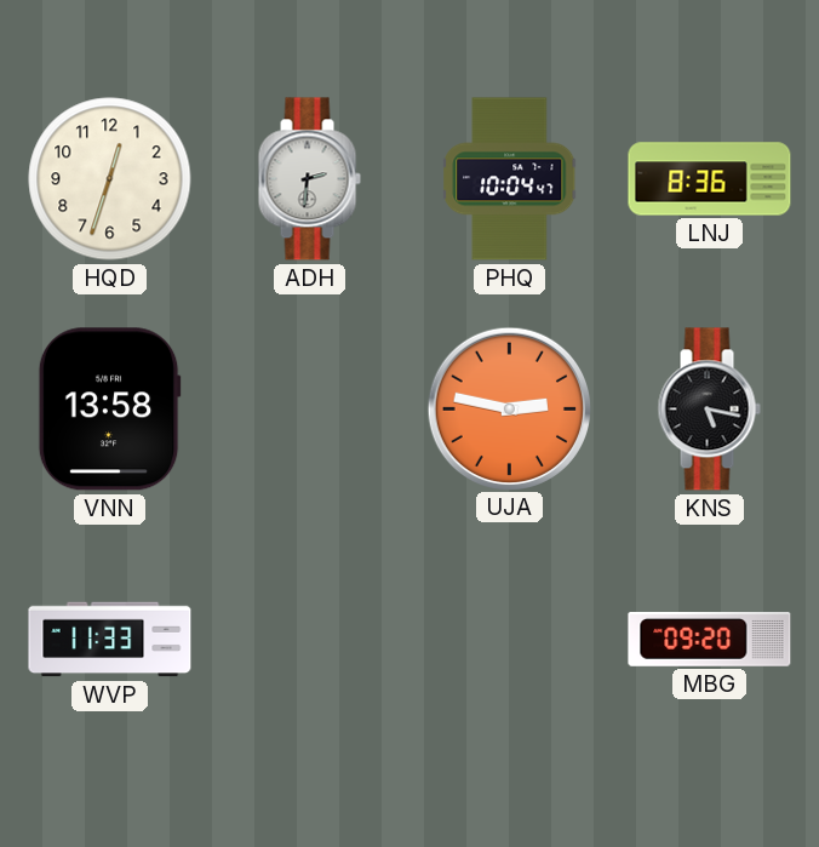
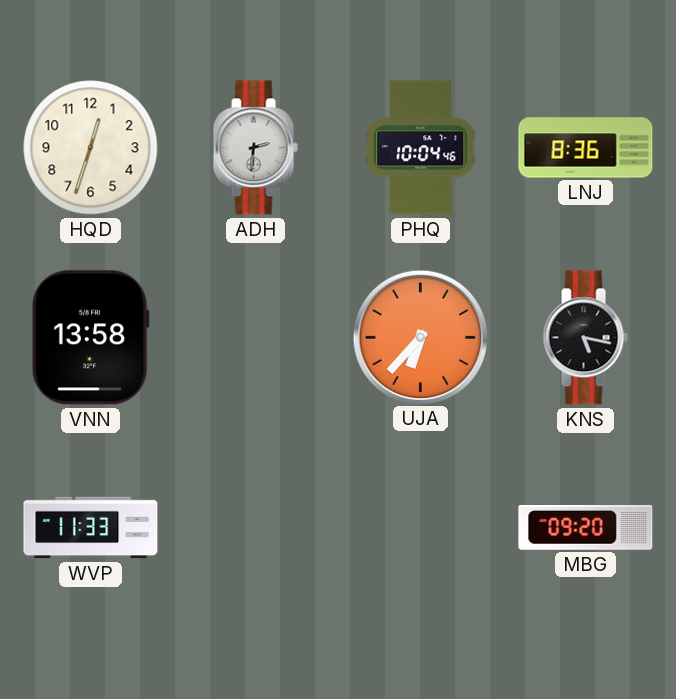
PHQ: 10:04:47 -> 10:04:46
UJA: 2:47 -> 6:37
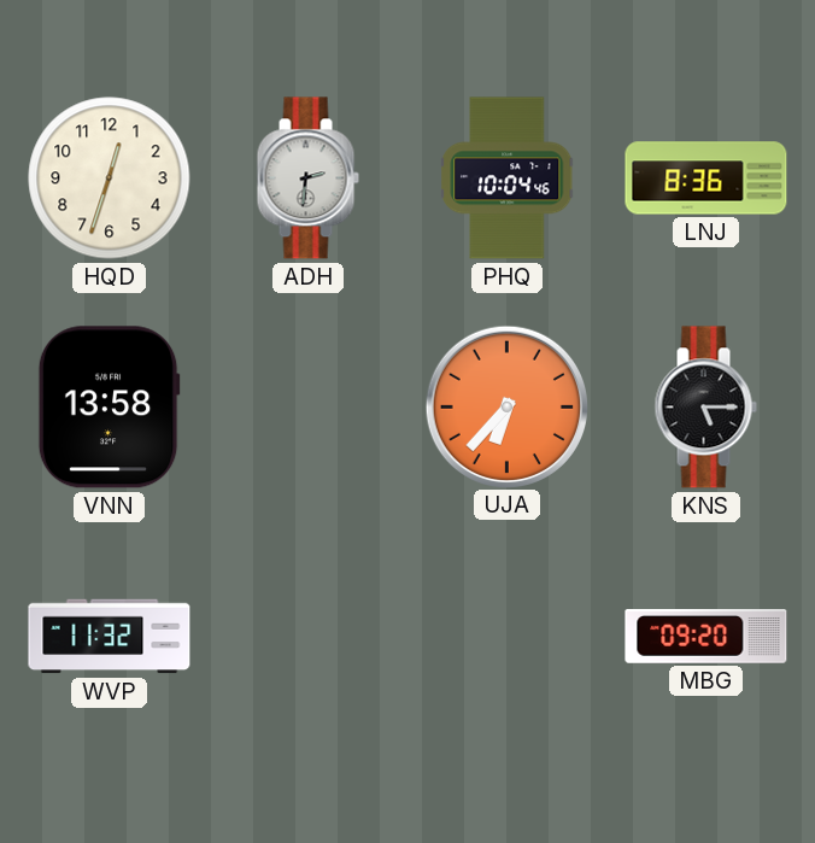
KNS: 5:17 -> 5:15
WVP: 11:33 -> 11:32
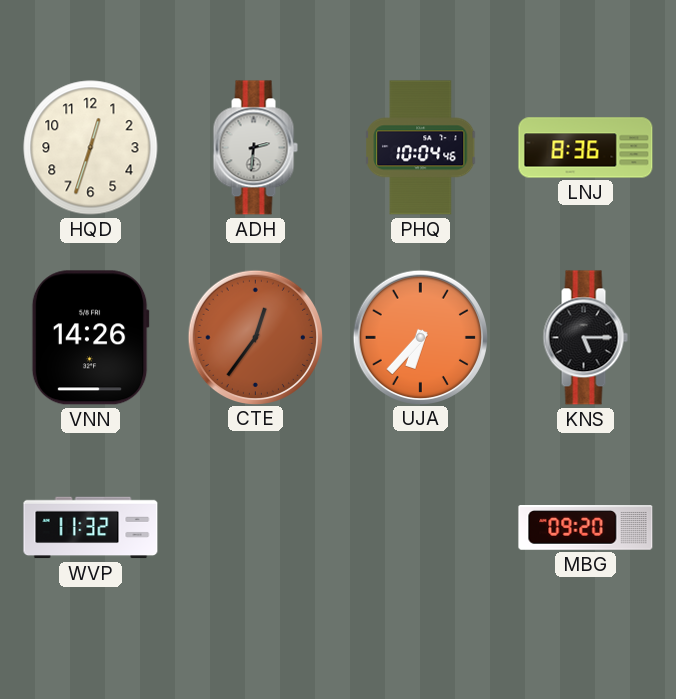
VNN: 13:58 -> 14:26
CTE: none -> 12:36
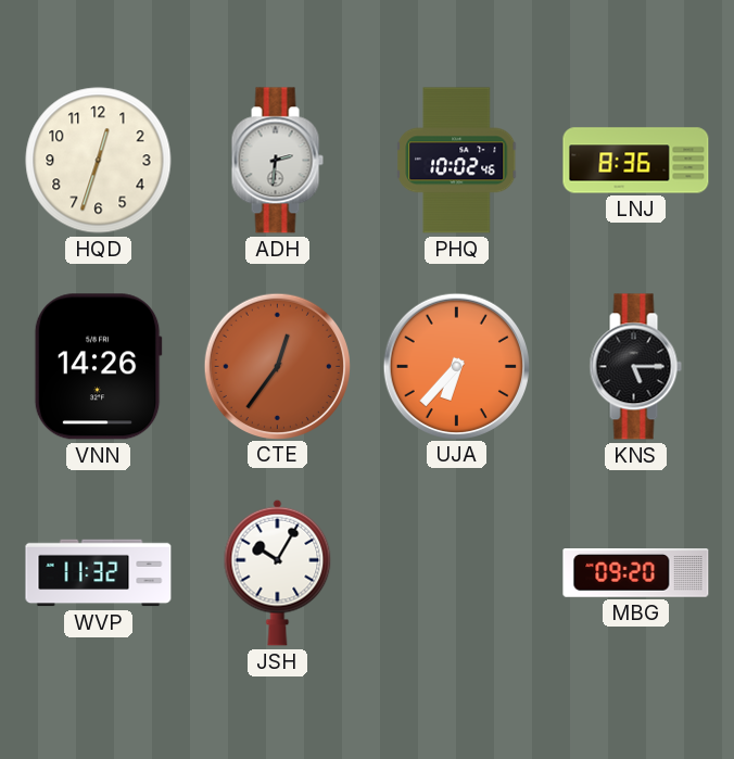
PHQ: 10:04 -> 10:02
JSH: none -> 10:05
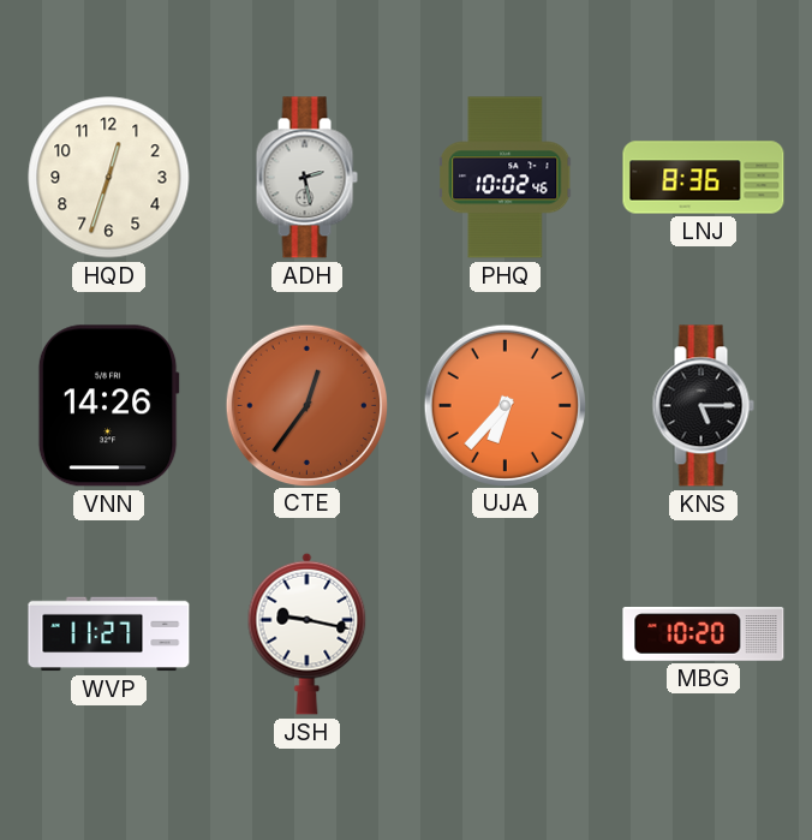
ADH: 2:31 -> 2:28
WVP: 11:32 -> 11:27
JSH: 10:05 -> 9:17
MBG: 09:20 -> 10:20
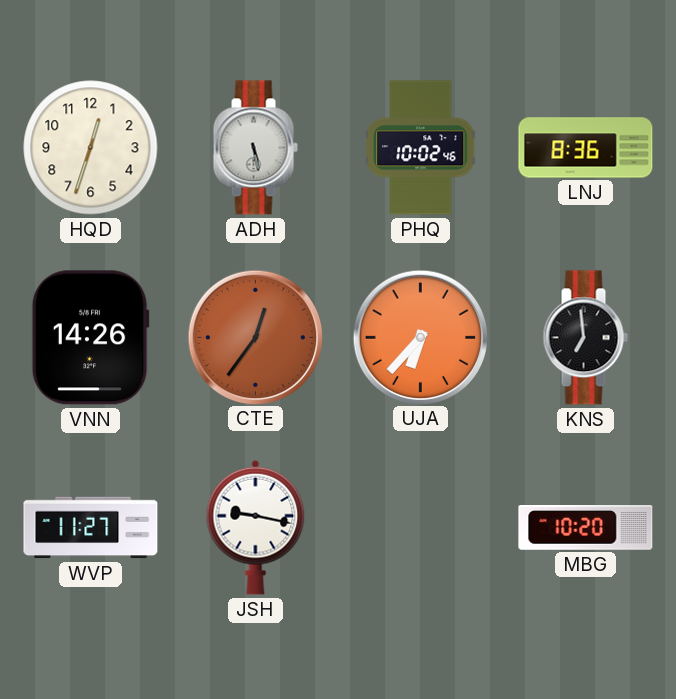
ADH: 2:28 -> 5:28
KNS: 5:15 -> 6:59
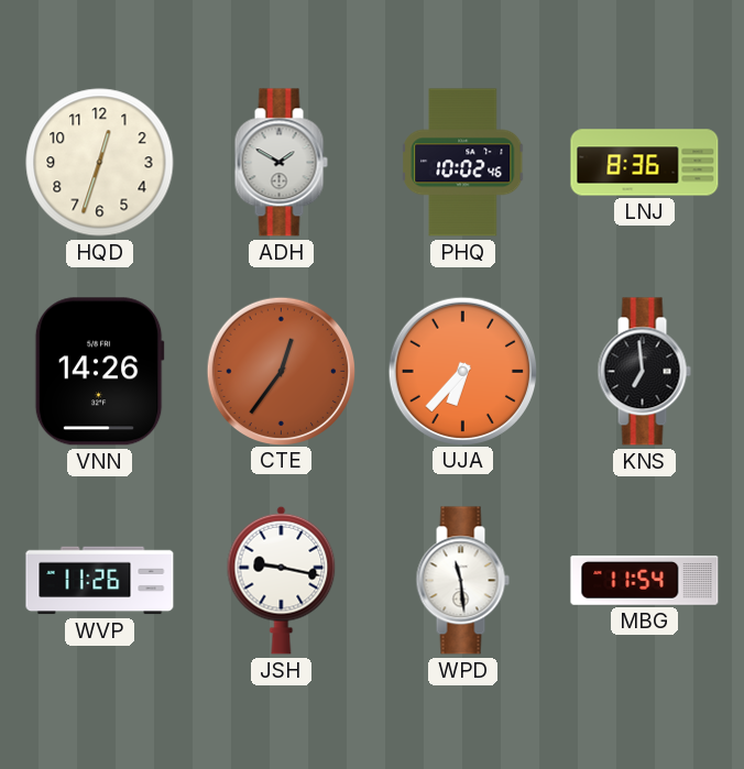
ADH: 5:28 -> 1:50
WVP: 11:27 -> 11:26
WPD: none -> 11:29
MBG: 10:20 -> 11:54
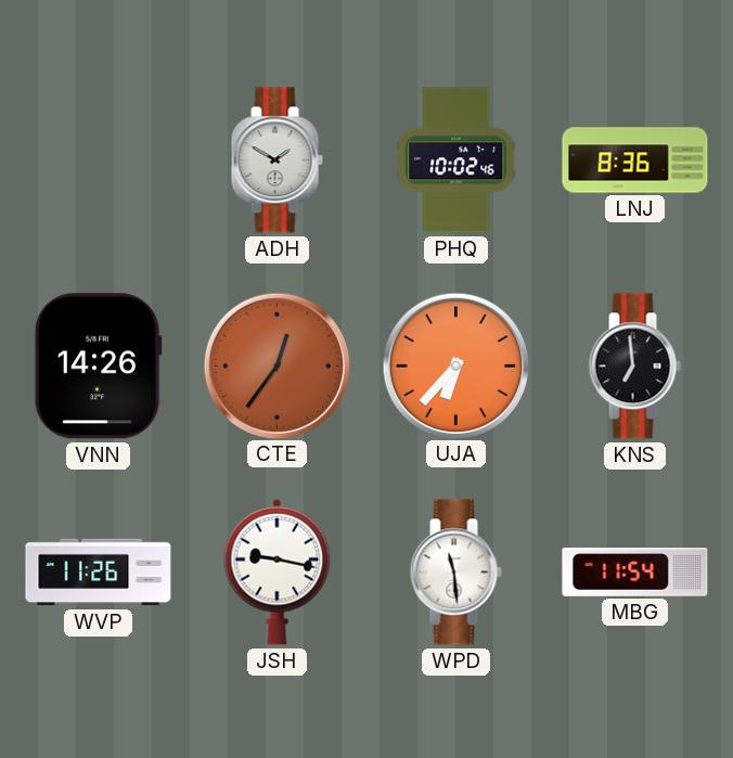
HQD: 12:33 -> none
